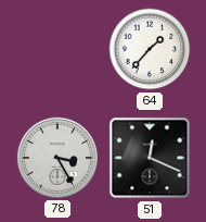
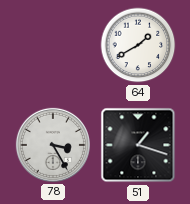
64: 1:37 -> 1:40
51: 12:19 -> 1:18
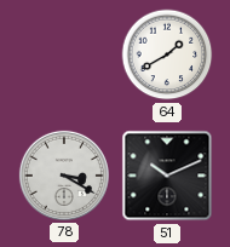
78: 3:25 -> 3:20
51: 1:18 -> 10:11
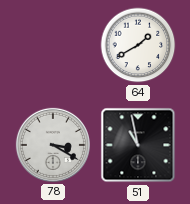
51: 10:11 -> 10:58
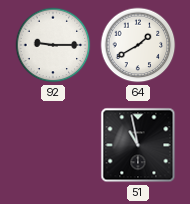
92: none -> 9:15
78: 3:20 -> none
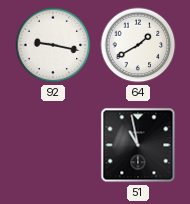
92: 9:15 -> 9:17
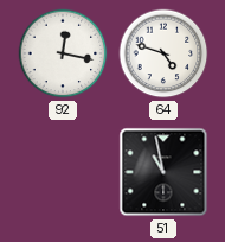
92: 9:17 -> 12:17
64: 1:40 -> 4:48
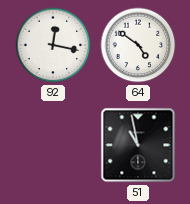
64: 4:48 -> 4:51
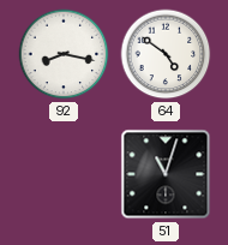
92: 12:17 -> 8:17
51: 10:58 -> 11:03
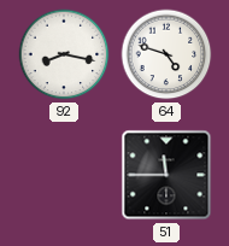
64: 4:51 -> 4:48
51: 11:03 -> 11:45
